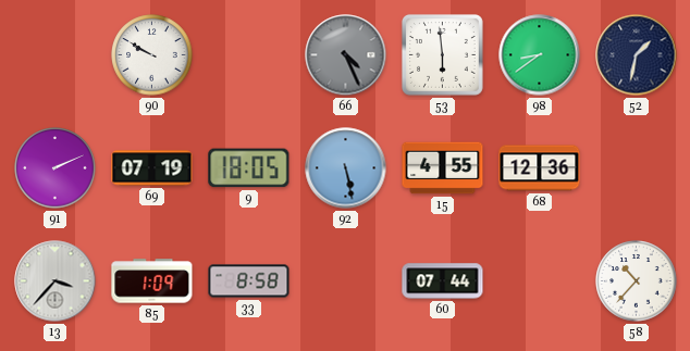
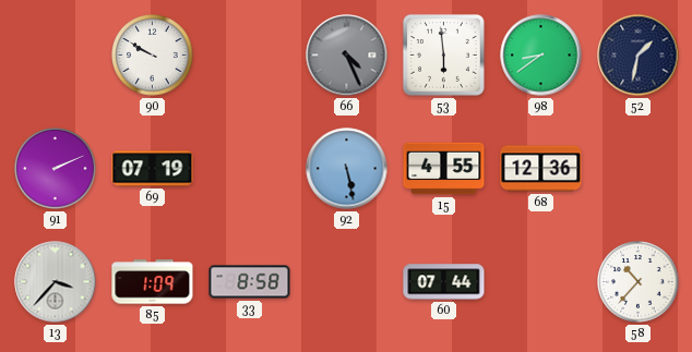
9: 18:05 -> none
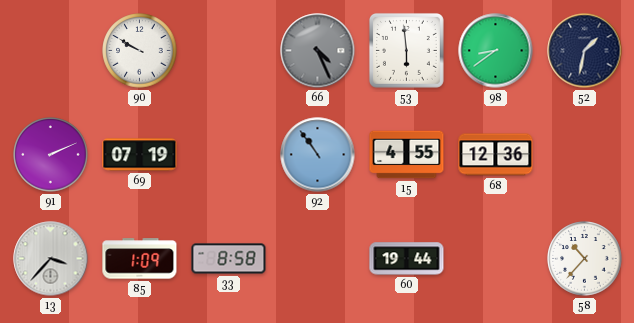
92: 5:28 -> 10:54
60: 07:44 -> 19:44
